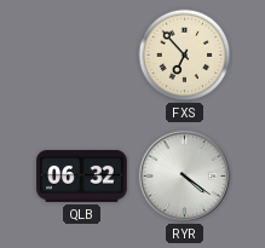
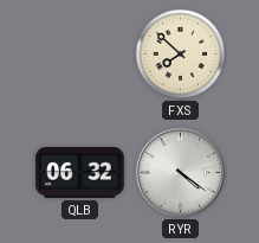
FXS: 6:53 -> 7:52
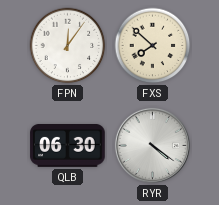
FPN: none -> 12:06
QLB: 06:32 -> 06:30
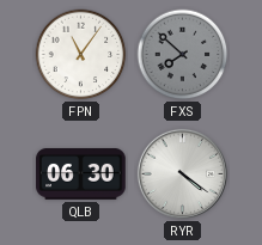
FPN: 12:06 -> 11:06
FXS dial: cream -> grey
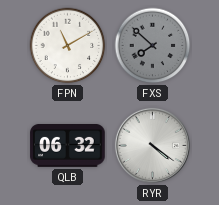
FPN: 11:06 -> 11:10
QLB: 06:30 -> 06:32
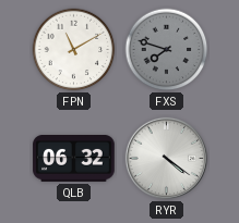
FXS: 7:52 -> 7:48
